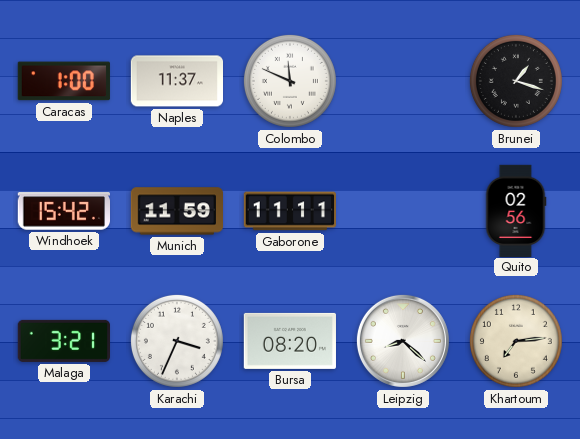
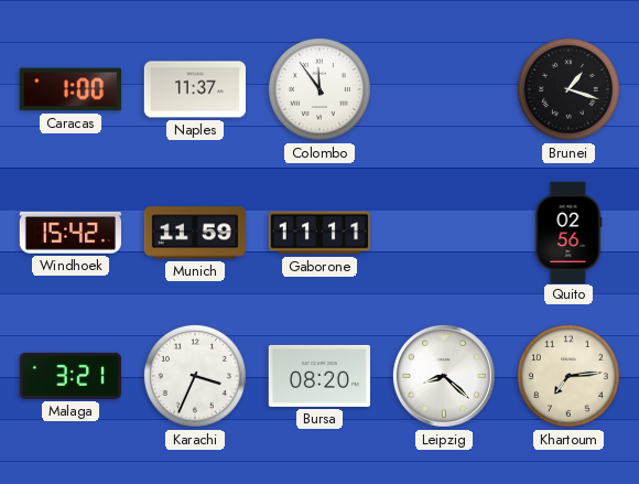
Colombo: 11:49 -> 11:54
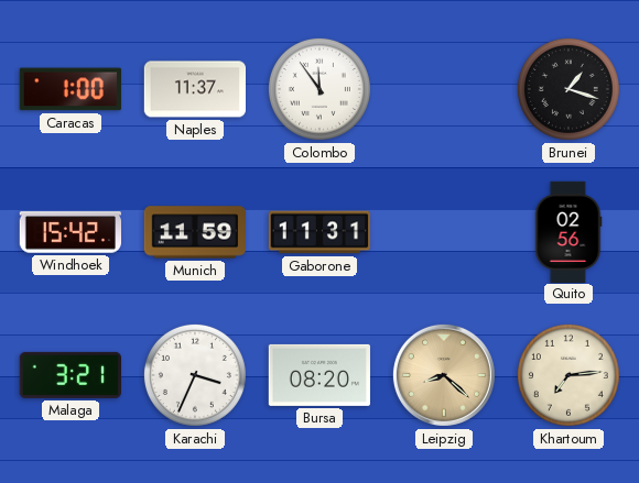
Gaborone: 11:11 -> 11:31
Leipzig dial: white -> champagne
